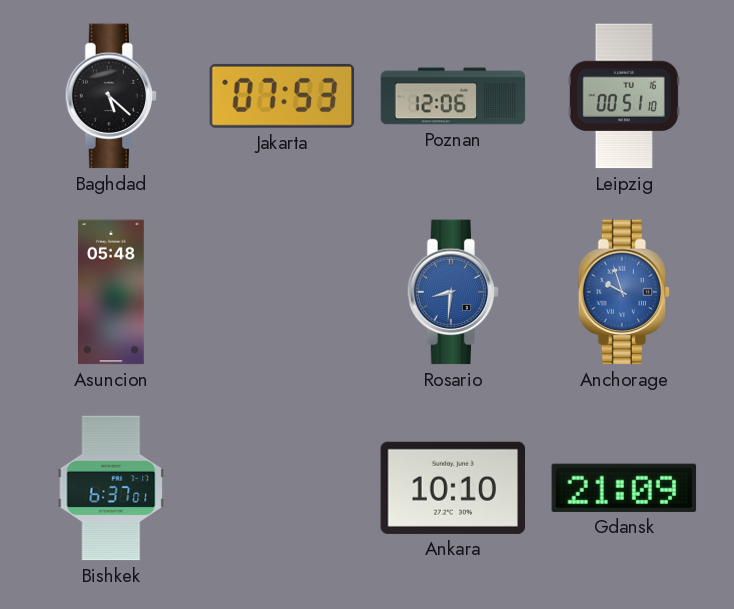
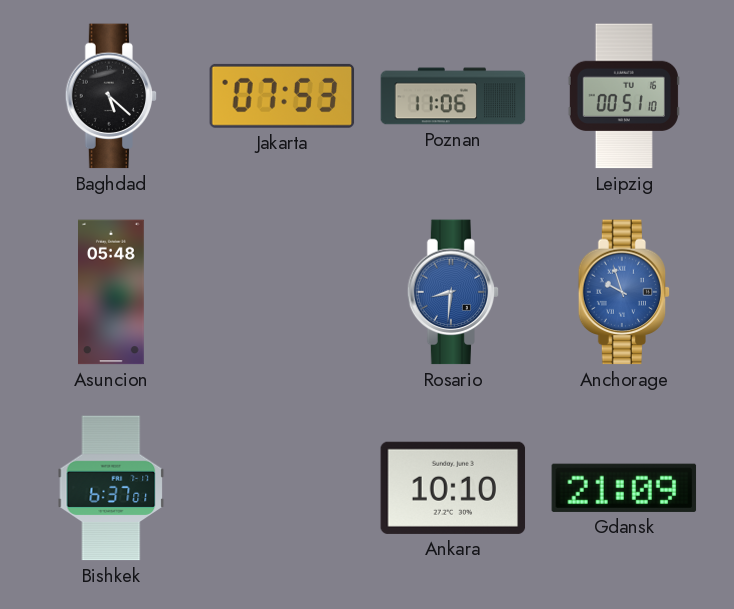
Poznan: 12:06 -> 11:06
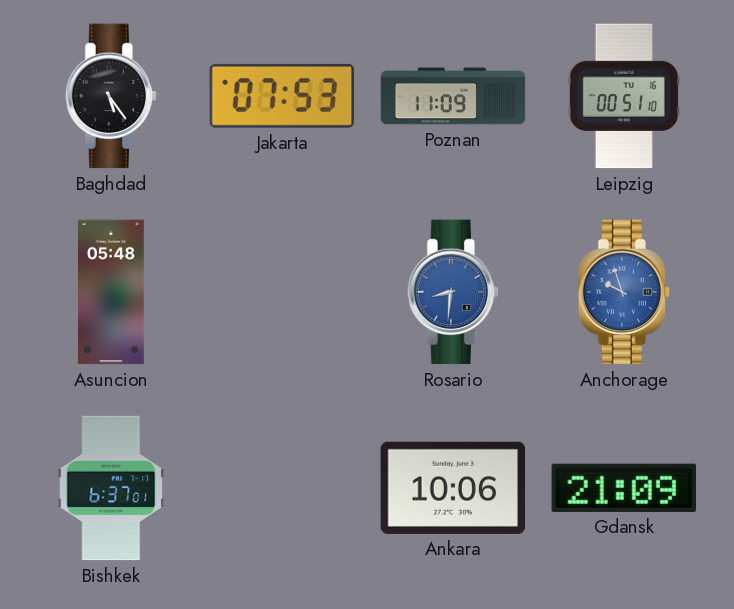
Baghdad: 5:22 -> 5:24
Poznan: 11:06 -> 11:09
Ankara: 10:10 -> 10:06
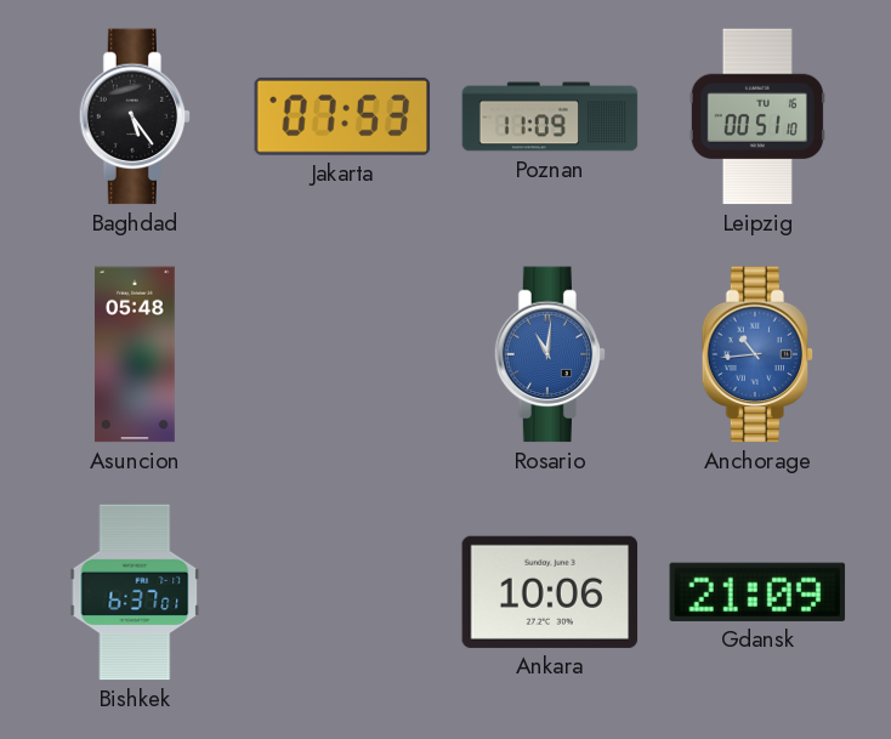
Rosario: 8:31 -> 11:01
Anchorage: 9:57 -> 10:44
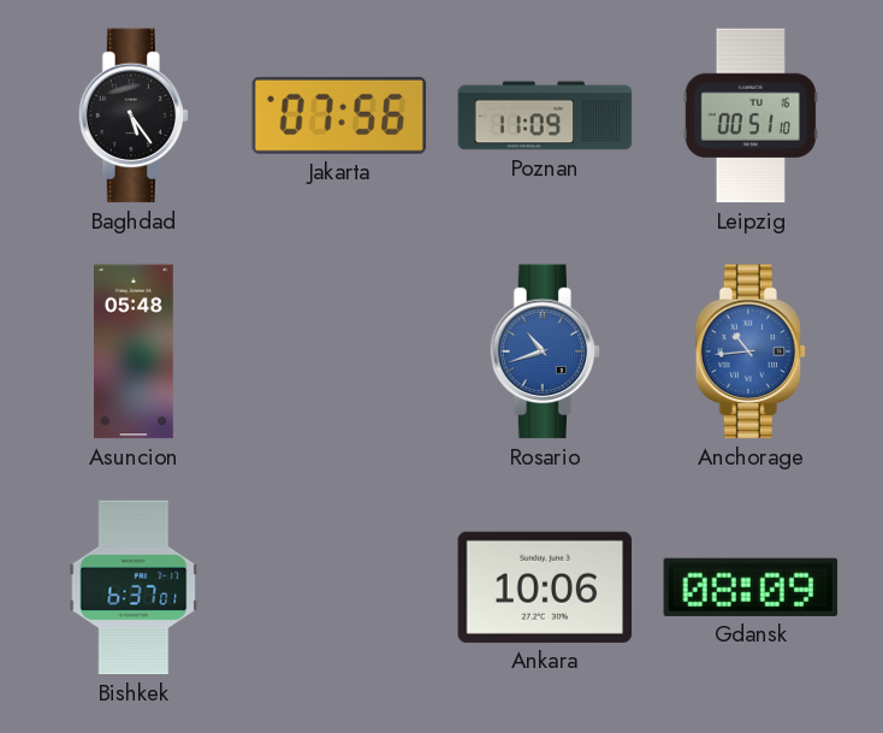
Jakarta: 07:53 -> 07:56
Rosario: 11:01 -> 10:42
Gdansk: 21:09 -> 08:09
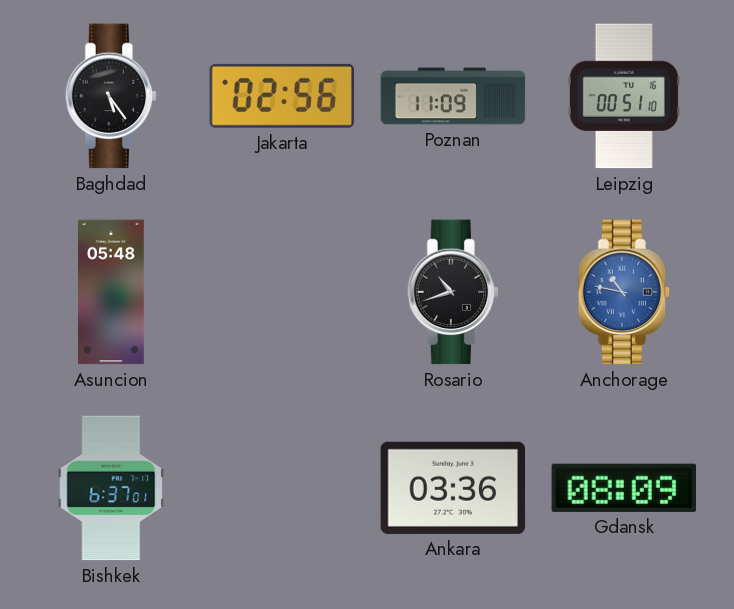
Jakarta: 07:56 -> 02:56
Rosario dial: blue -> black
Anchorage: 10:44 -> 10:47
Ankara: 10:06 -> 03:36
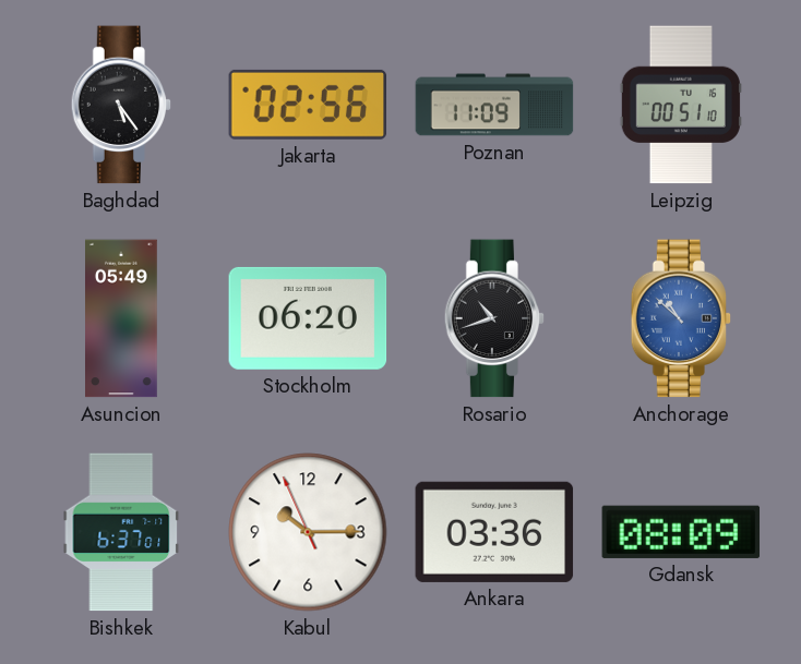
Asuncion: 05:48 -> 05:49
Stockholm: none -> 06:20
Anchorage: 10:47 -> 10:52
Kabul: none -> 10:14
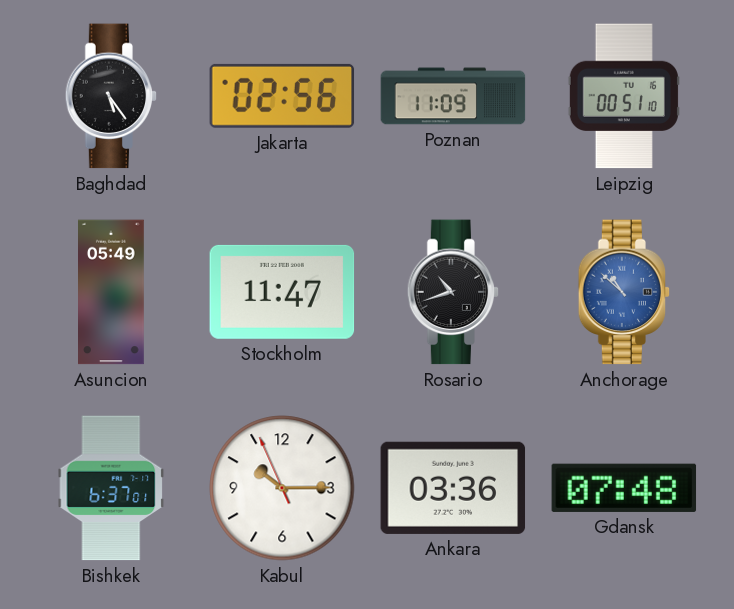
Stockholm: 06:20 -> 11:47
Gdansk: 08:09 -> 07:48
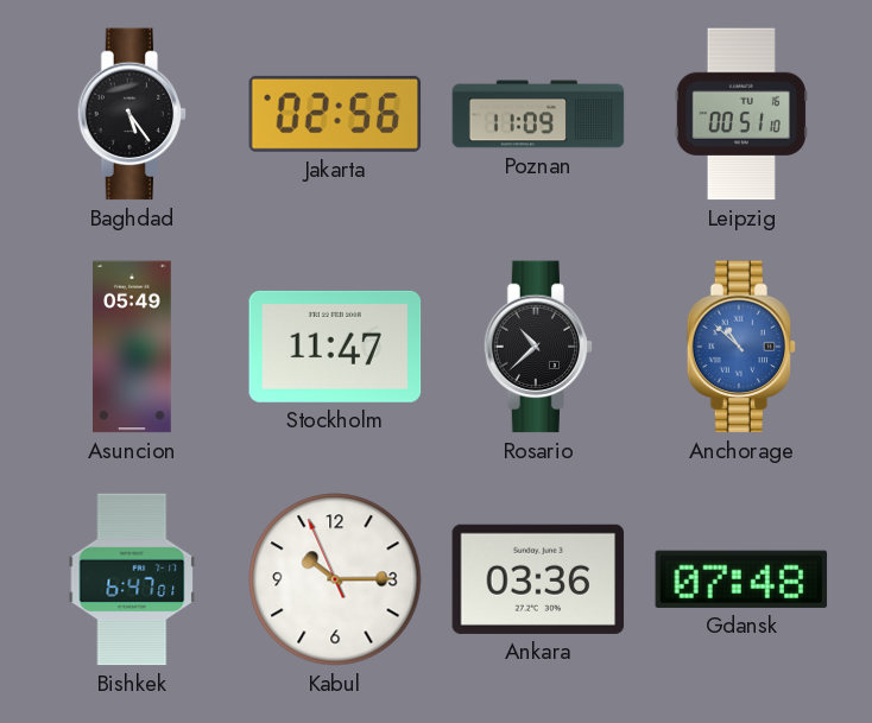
Rosario: 10:42 -> 10:38
Bishkek: 6:37 -> 6:47
